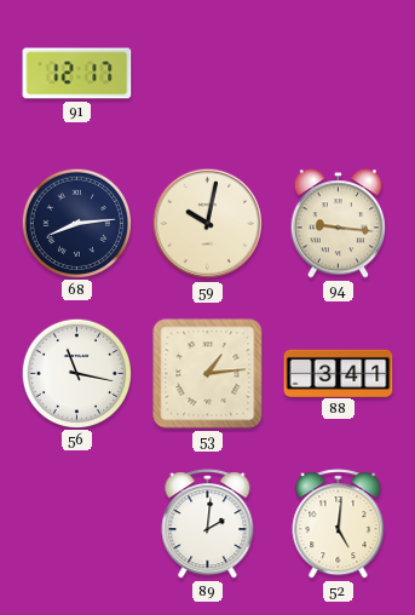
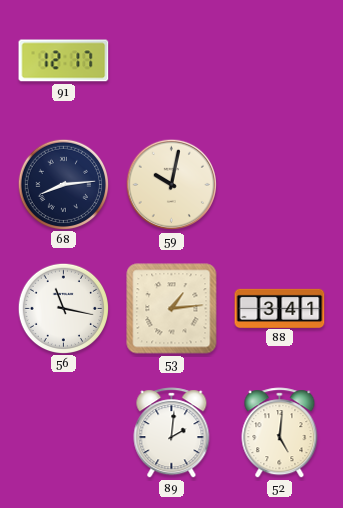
94: 9:16 -> none
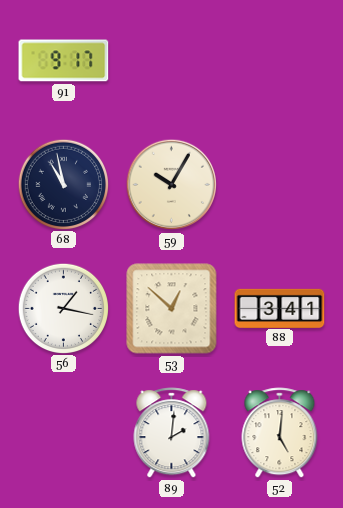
91: 12:17 -> 9:17
68: 8:14 -> 10:58
59: 10:02 -> 10:05
56: 11:17 -> 1:17
53: 1:14 -> 12:52
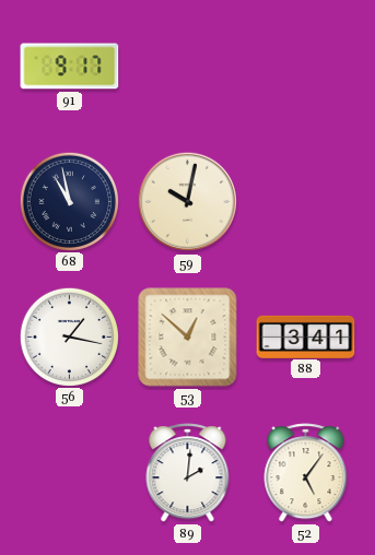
59: 10:05 -> 10:02
52: 5:01 -> 5:06
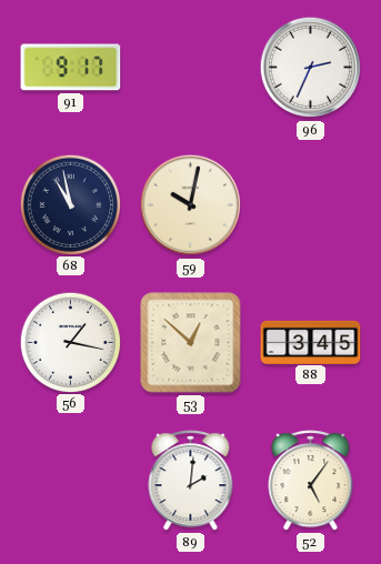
96: none -> 2:34
88: 3:41 -> 3:45
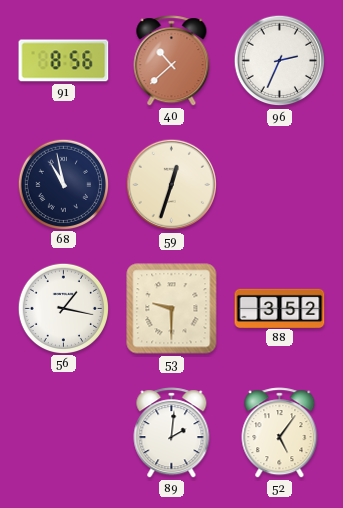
91: 9:17 -> 8:56
40: none -> 10:38
59: 10:02 -> 12:33
53: 12:52 -> 9:30
88: 3:45 -> 3:52
